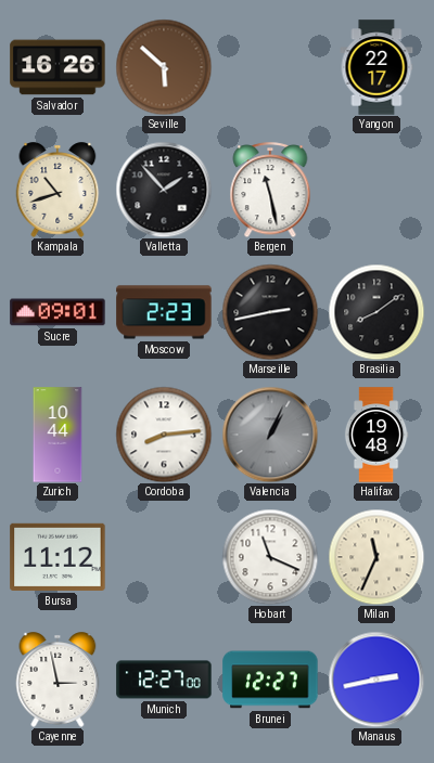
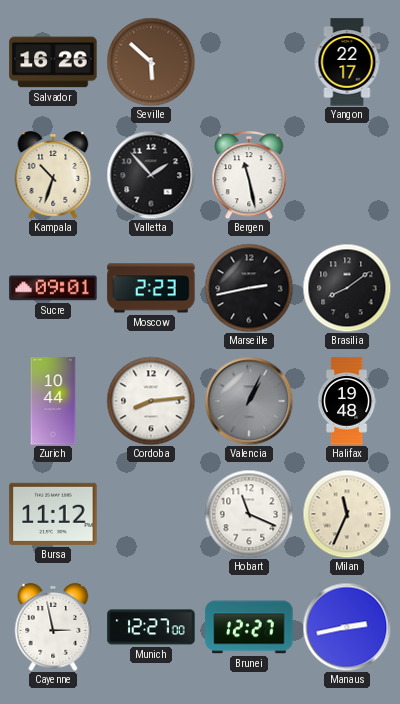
Kampala: 10:42 -> 10:33
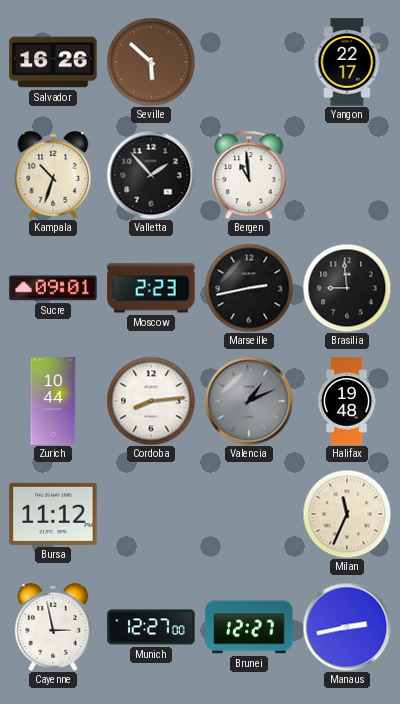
Bergen: 11:28 -> 10:59
Brasilia: 8:09 -> 8:59
Valencia: 1:04 -> 1:11
Hobart: 11:19 -> none
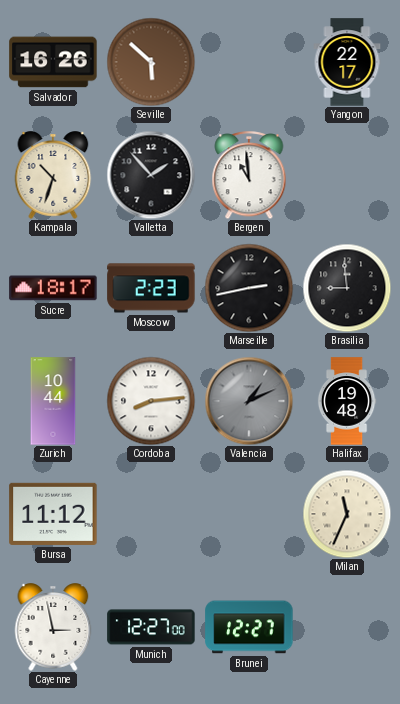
Sucre: 09:01 -> 18:17
Manaus: 2:43 -> none
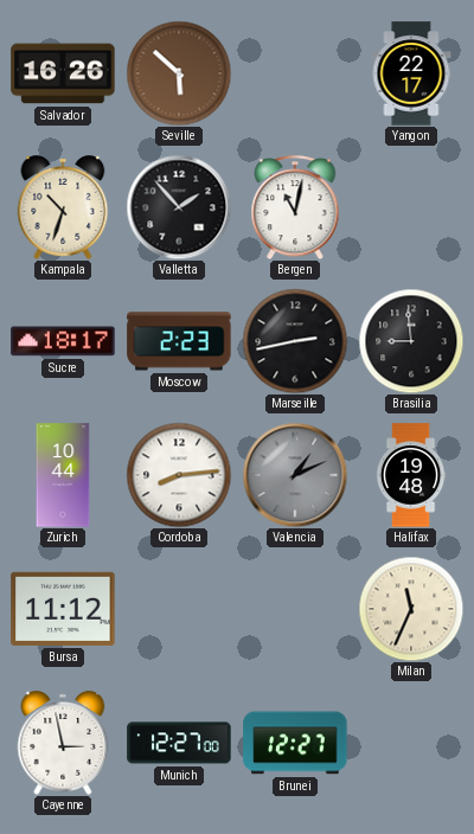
Bergen: 10:59 -> 11:02
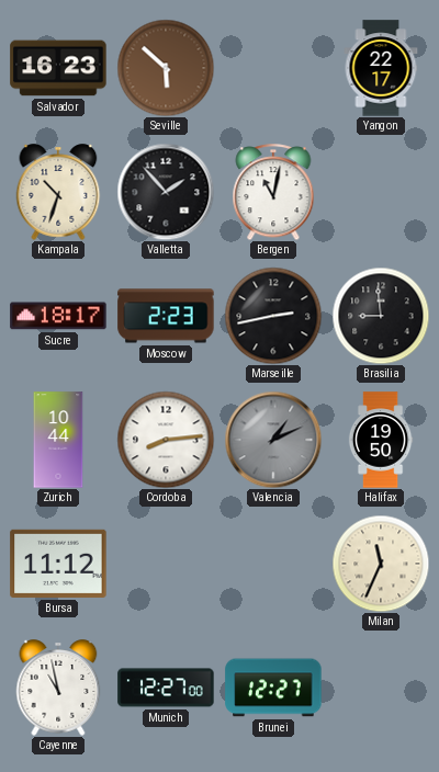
Salvador: 16:26 -> 16:23
Halifax: 19:48 -> 19:50
Cayenne: 2:58 -> 10:58
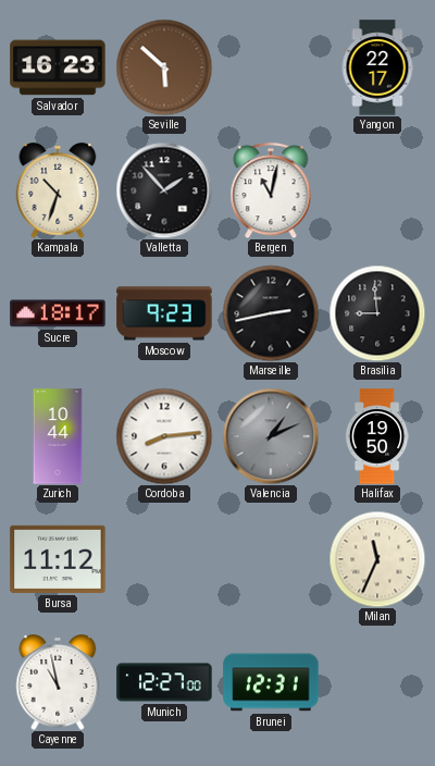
Moscow: 2:23 -> 9:23
Brunei: 12:27 -> 12:31
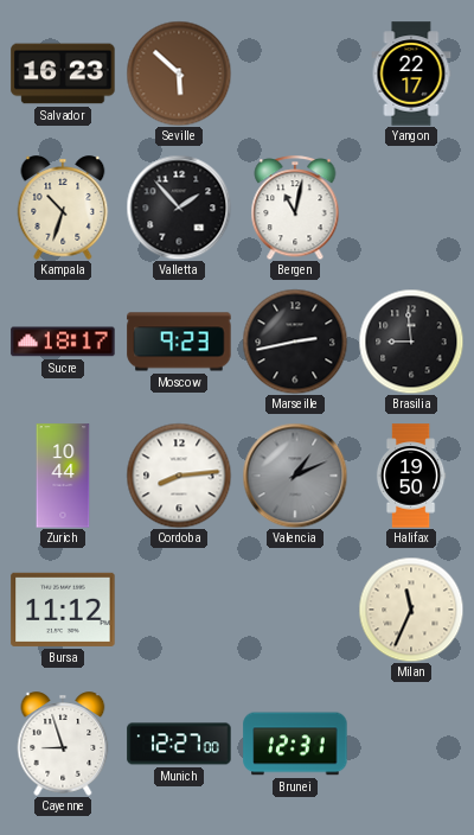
Cayenne: 10:58 -> 8:57
